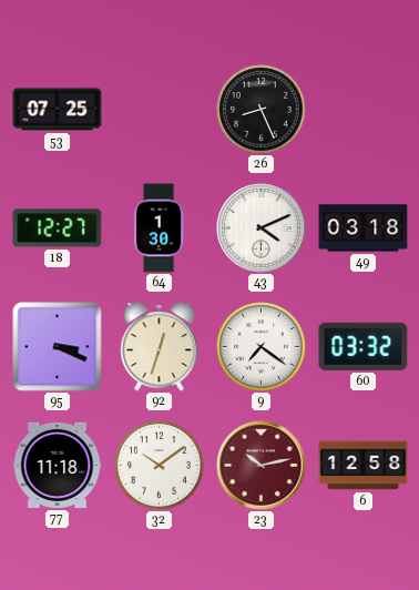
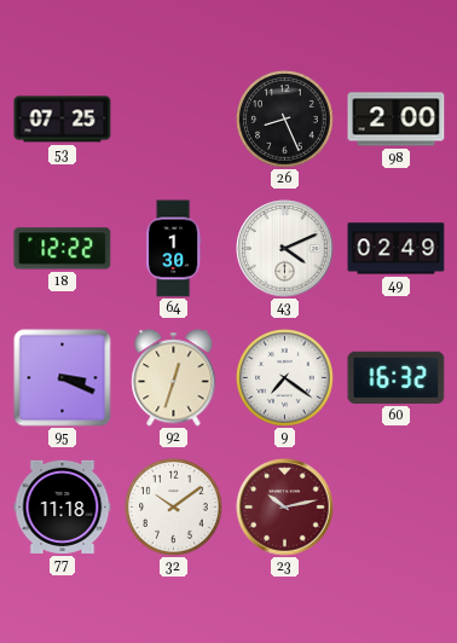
98: none -> 2:00
18: 12:27 -> 12:22
49: 03:18 -> 02:49
60: 03:32 -> 16:32
6: 12:58 -> none
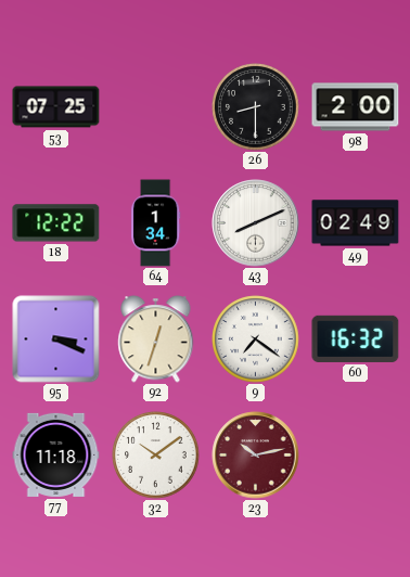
26: 8:26 -> 8:30
64: 1:30 -> 1:34
43: 4:11 -> 8:11
